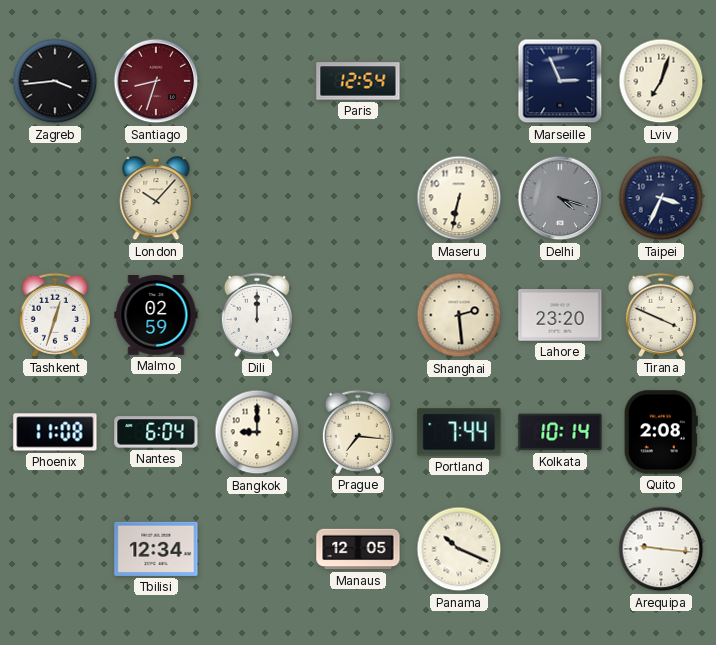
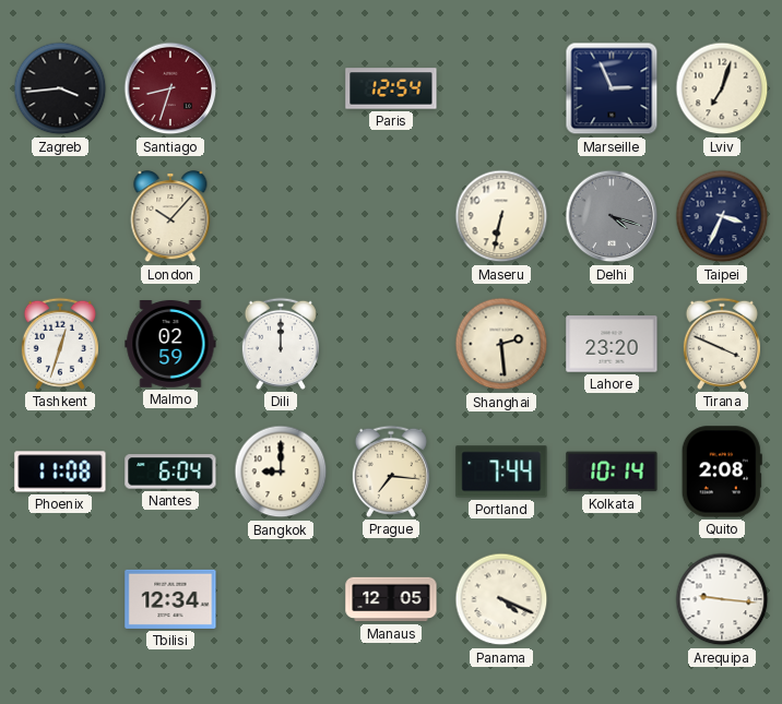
Panama: 10:19 -> 4:19
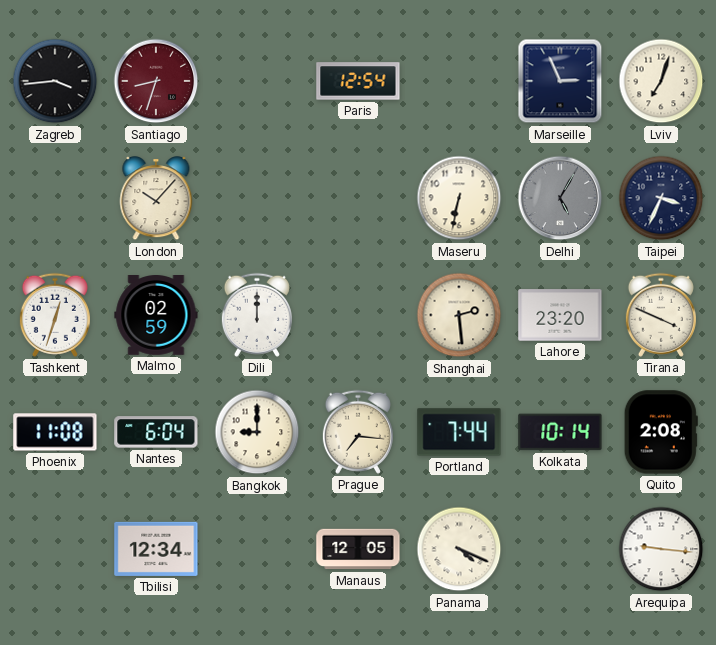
Delhi: 4:18 -> 5:05
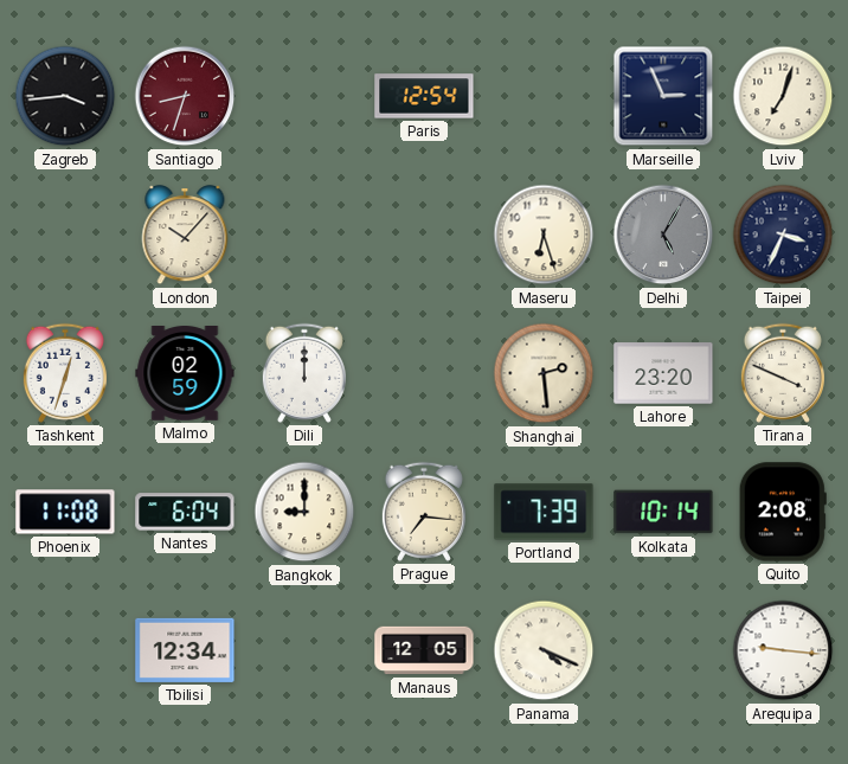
Maseru: 6:32 -> 6:27
Portland: 7:44 -> 7:39
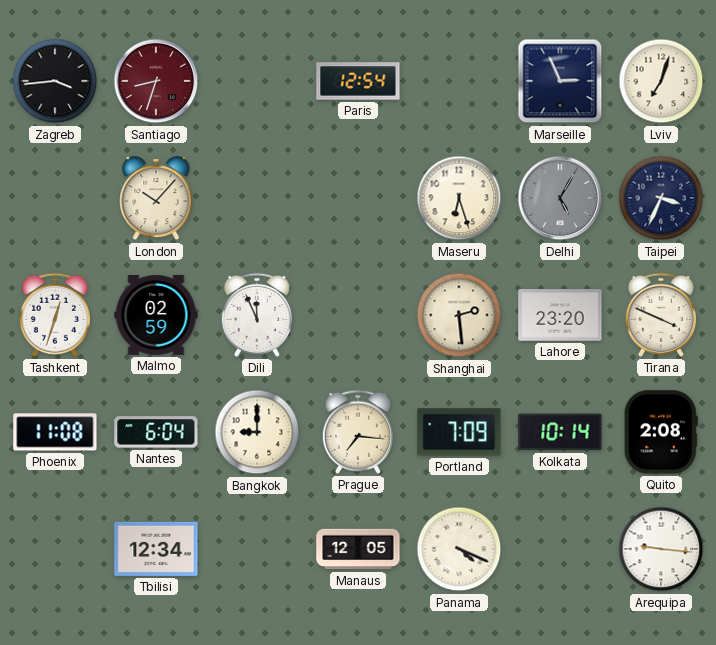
Dili: 12:00 -> 11:56
Portland: 7:39 -> 7:09
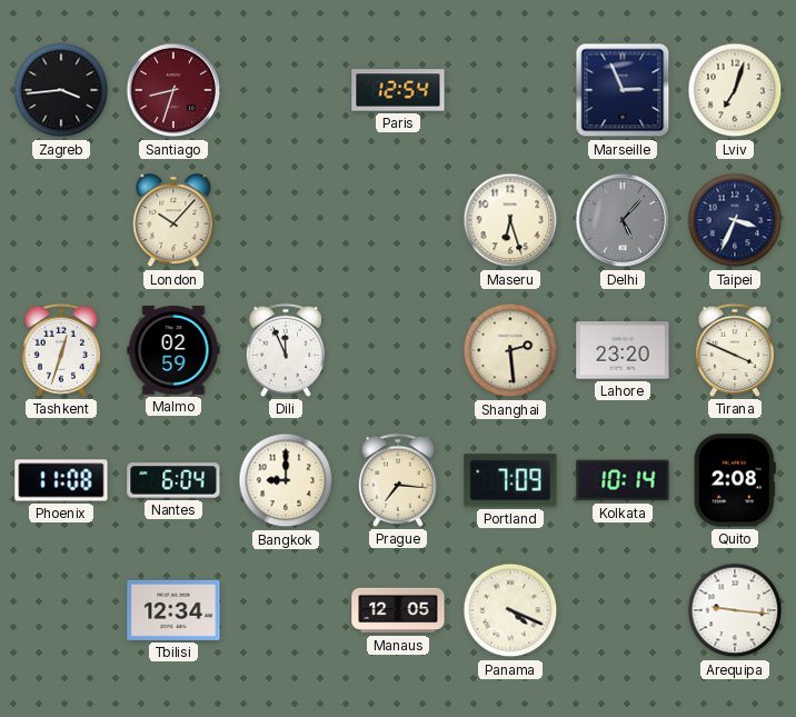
Delhi: 5:05 -> 5:07
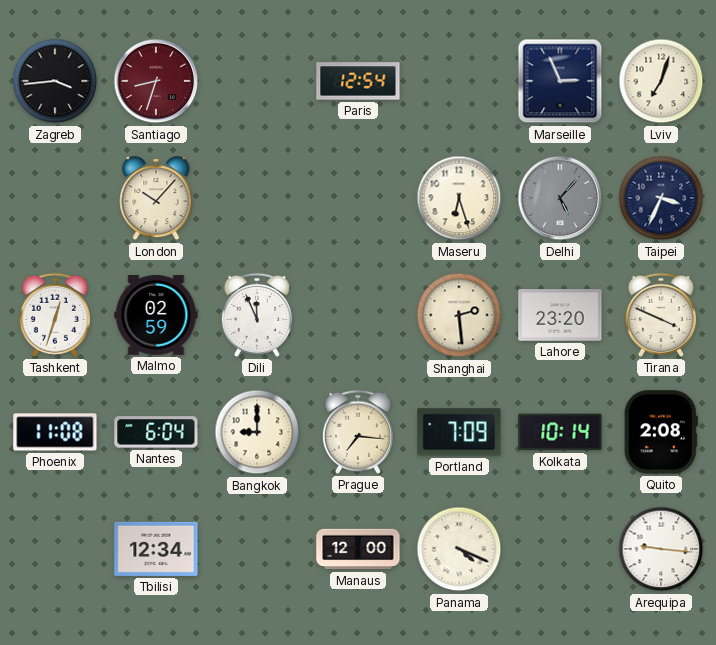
Manaus: 12:05 -> 12:00
